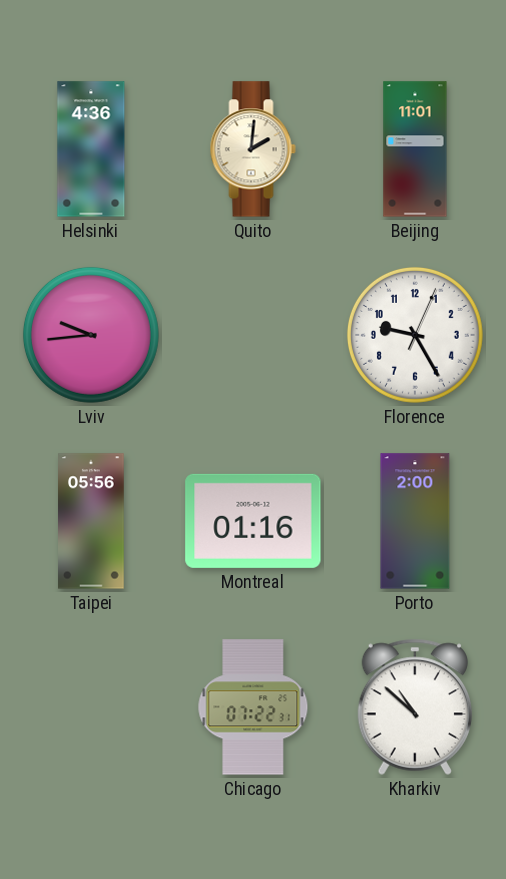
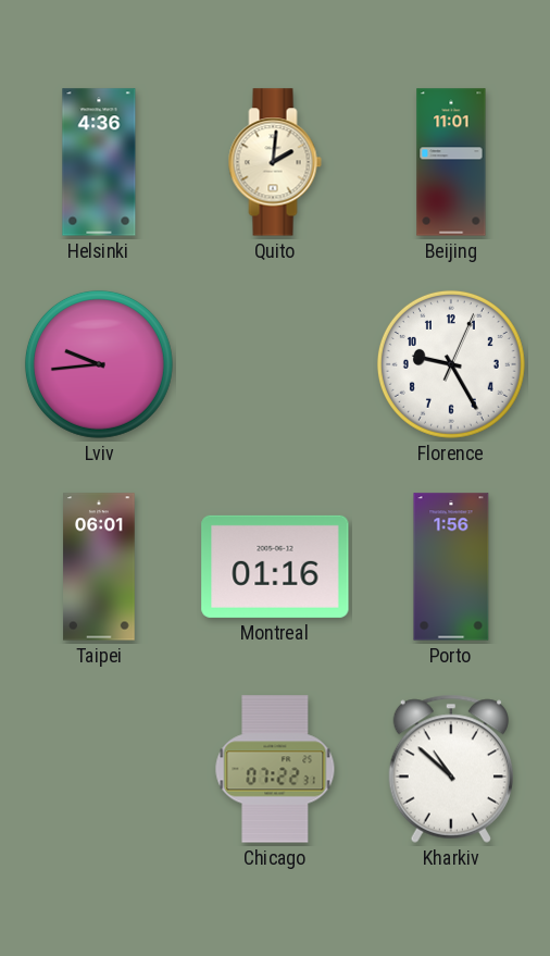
Taipei: 05:56 -> 06:01
Porto: 2:00 -> 1:56
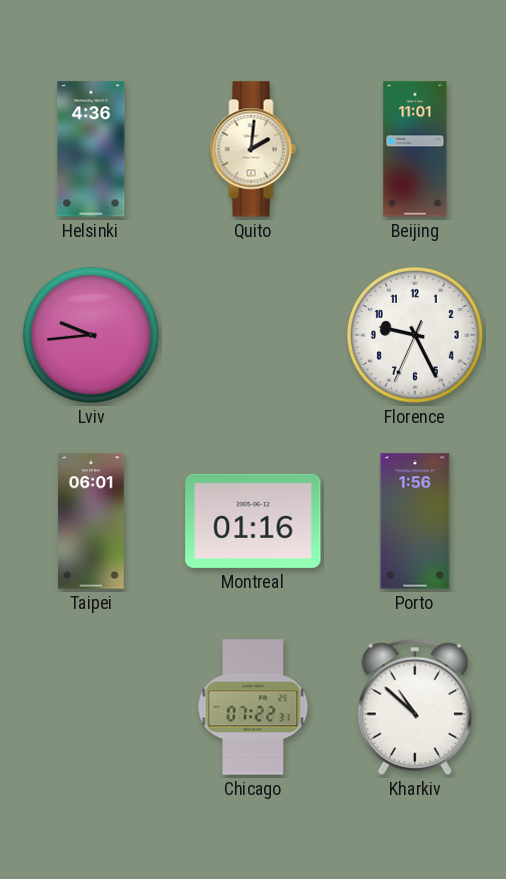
Florence: 9:25:04 -> 9:25:34
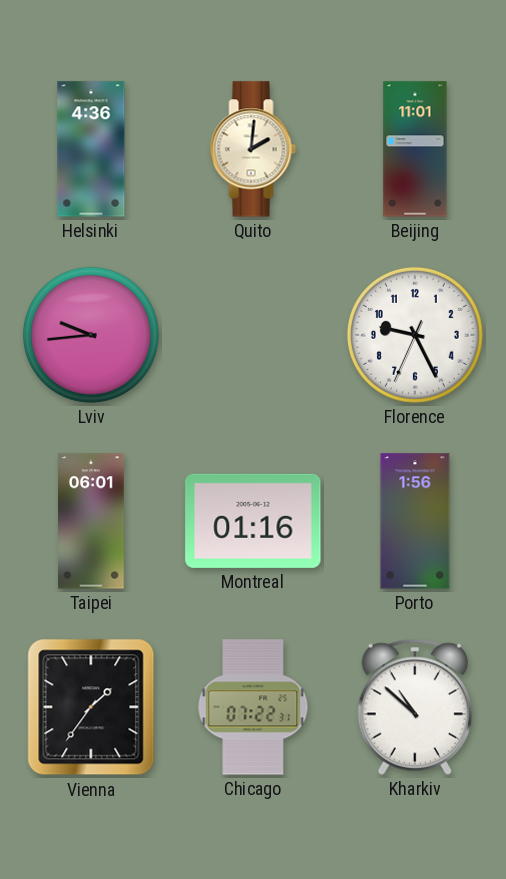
Vienna: none -> 1:36
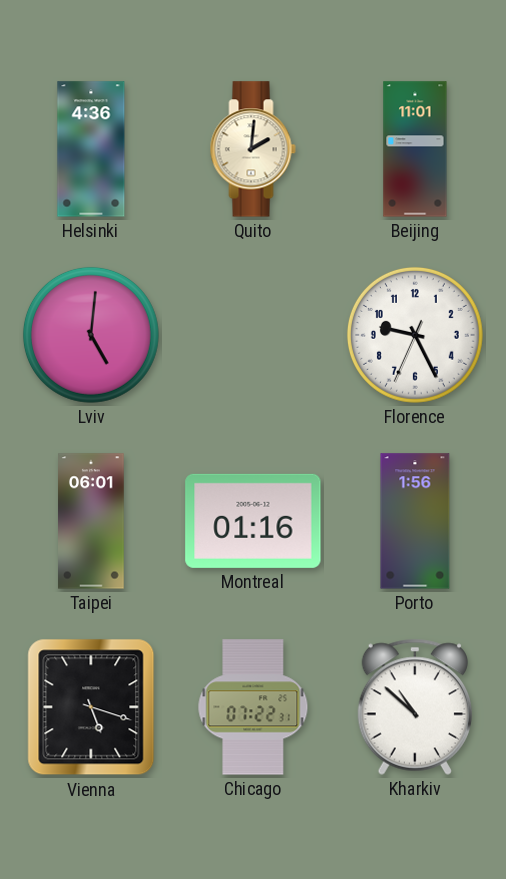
Lviv: 9:44 -> 5:01
Vienna: 1:36 -> 5:18
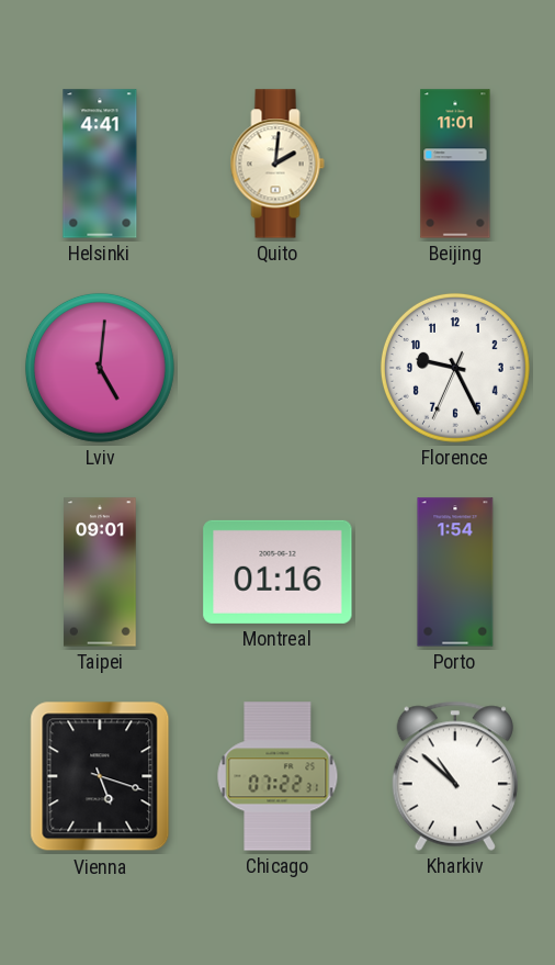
Helsinki: 4:36 -> 4:41
Taipei: 06:01 -> 09:01
Porto: 1:56 -> 1:54
